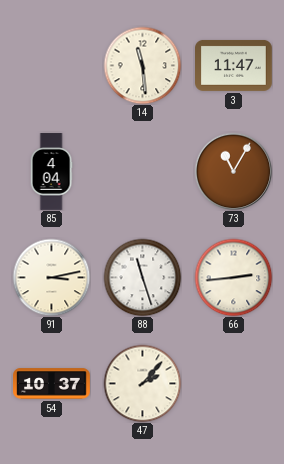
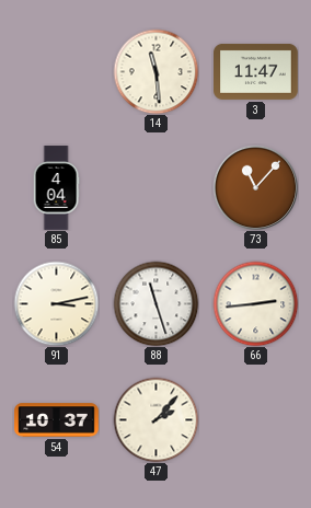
73: 11:05 -> 11:07
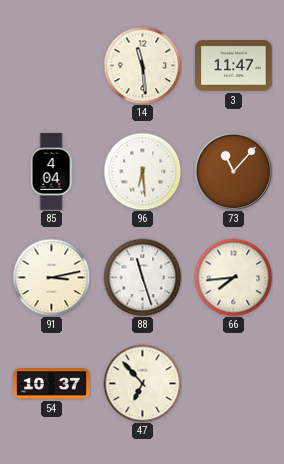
96: none -> 6:29
66: 2:44 -> 7:44
47: 2:07 -> 6:53
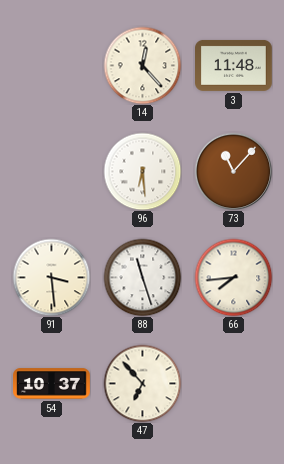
14: 11:29 -> 12:23
3: 11:47 -> 11:48
85: 4:04 -> none
91: 3:13 -> 3:29
